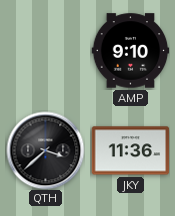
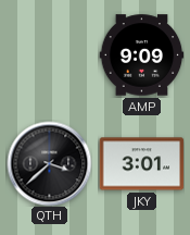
AMP: 9:10 -> 9:09
JKY: 11:36 -> 3:01
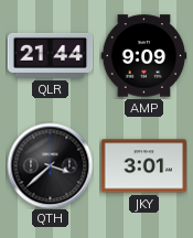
QLR: none -> 21:44
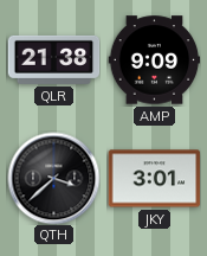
QLR: 21:44 -> 21:38
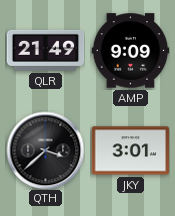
QLR: 21:38 -> 21:49
